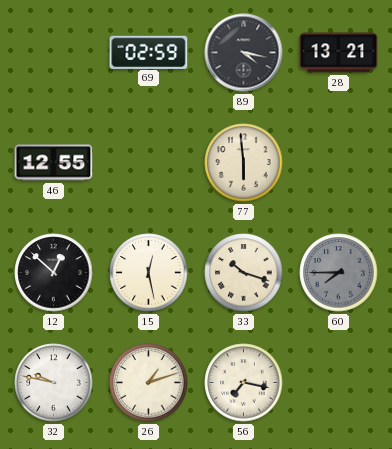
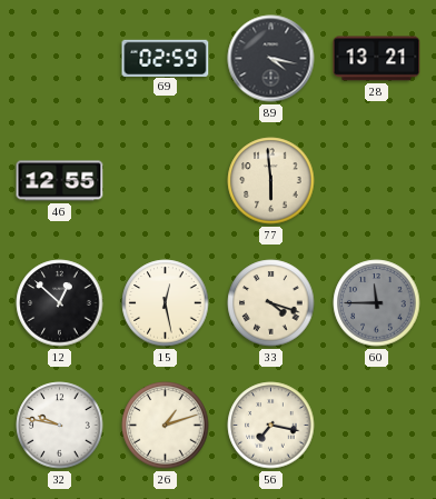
33: 10:18 -> 4:18
60: 7:45 -> 11:45
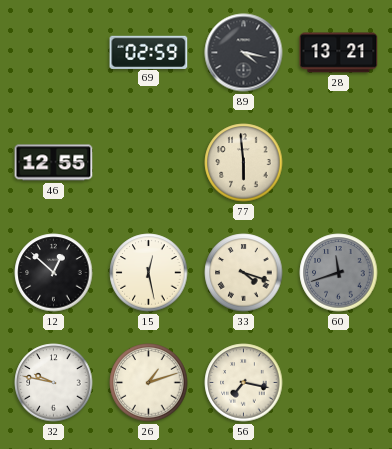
60: 11:45 -> 11:42
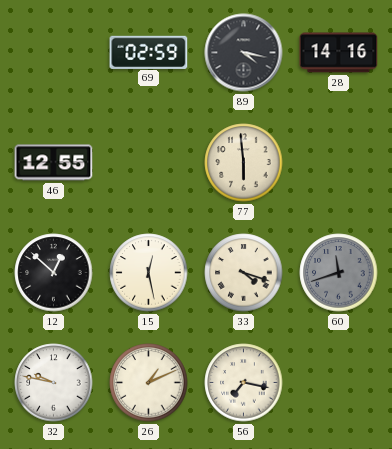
28: 13:21 -> 14:16
26: 1:12 -> 1:11
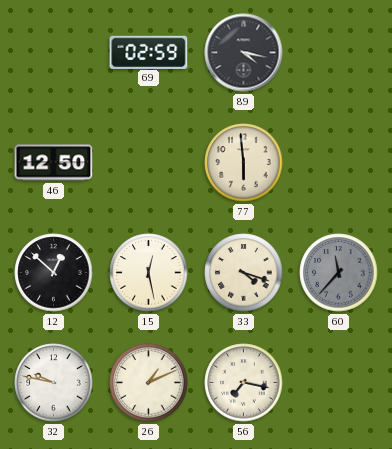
28: 14:16 -> none
46: 12:55 -> 12:50
60: 11:42 -> 11:37
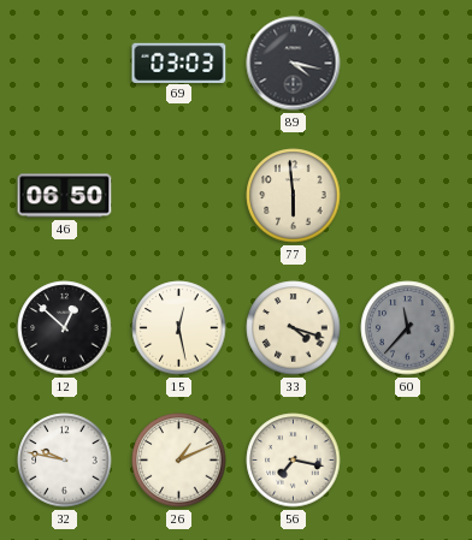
69: 02:59 -> 03:03
46: 12:50 -> 06:50
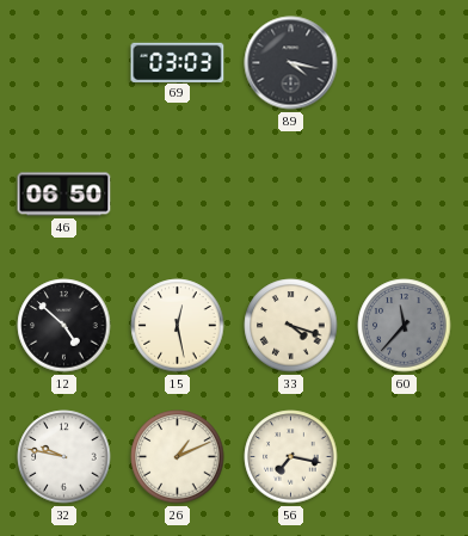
77: 5:59 -> none
12: 12:52 -> 4:52
